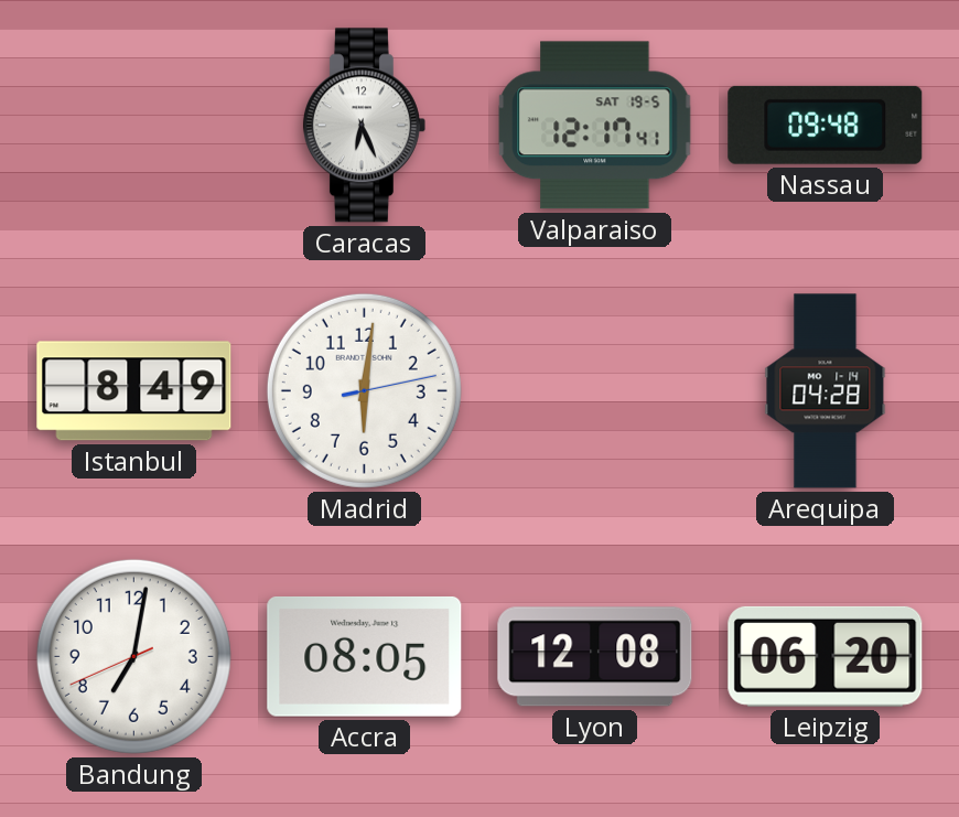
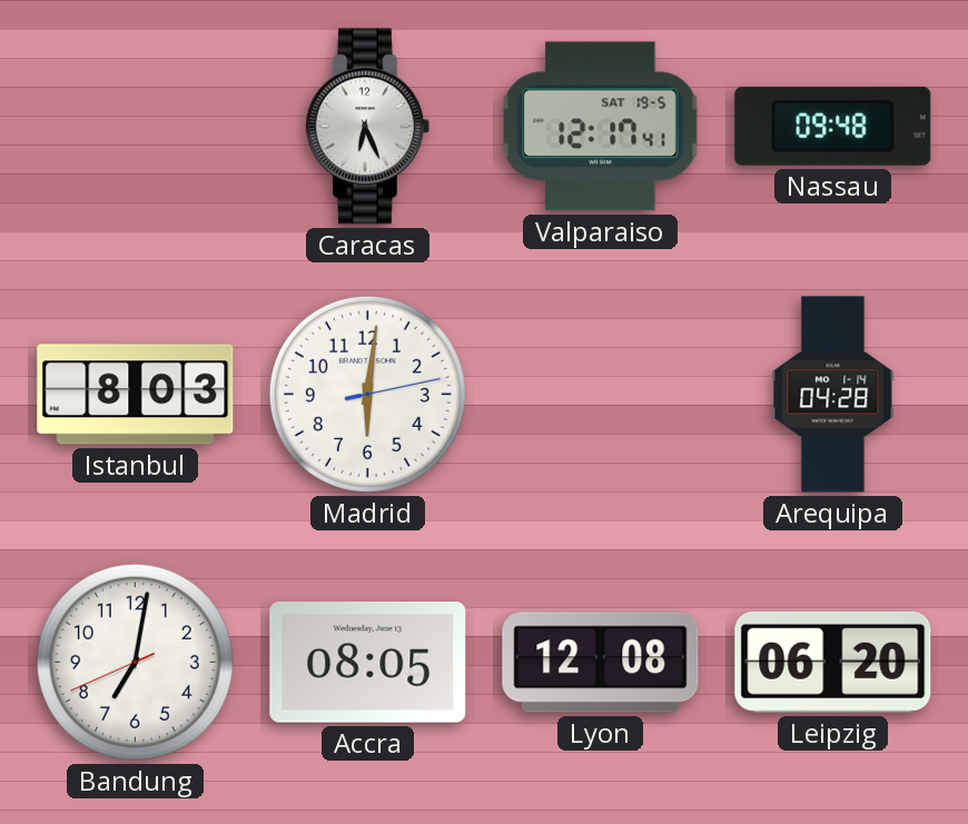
Istanbul: 8:49 -> 8:03
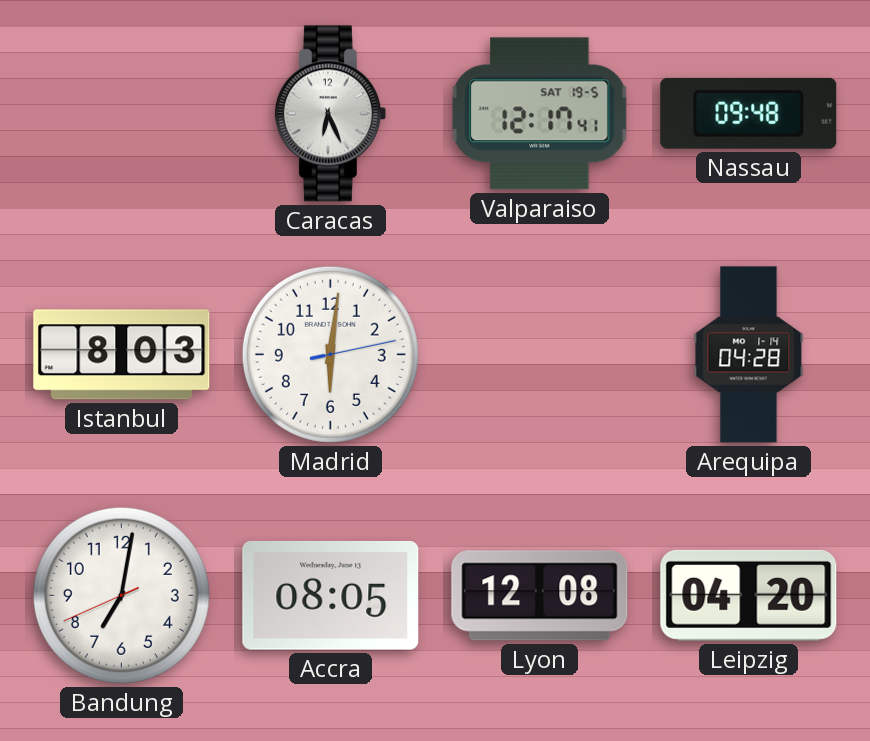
Leipzig: 06:20 -> 04:20
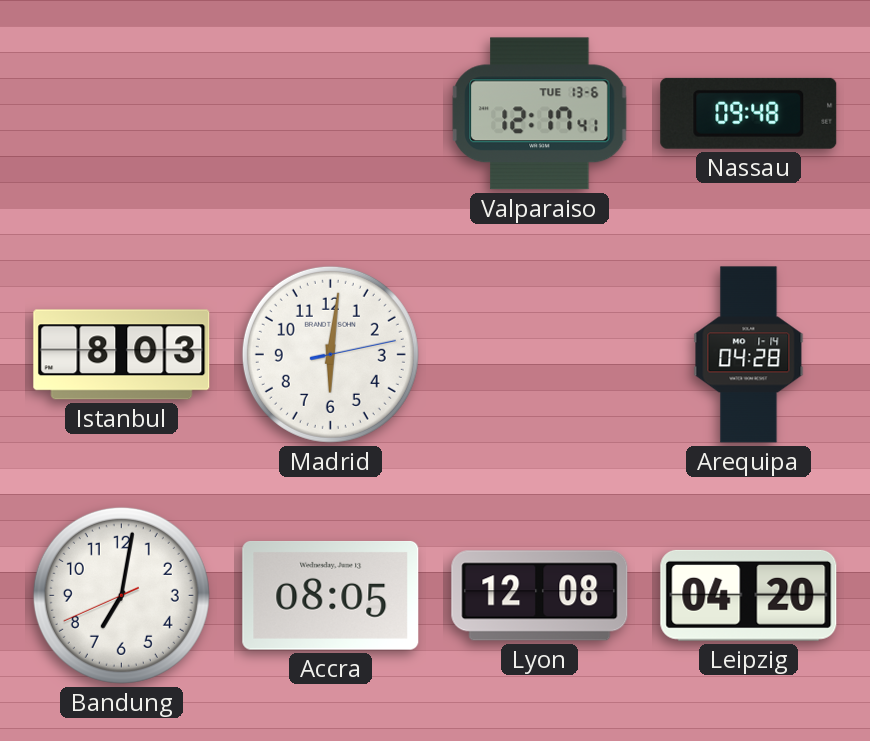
Caracas: 6:26 -> none
Valparaiso date: SAT 19-5 -> TUE 13-6
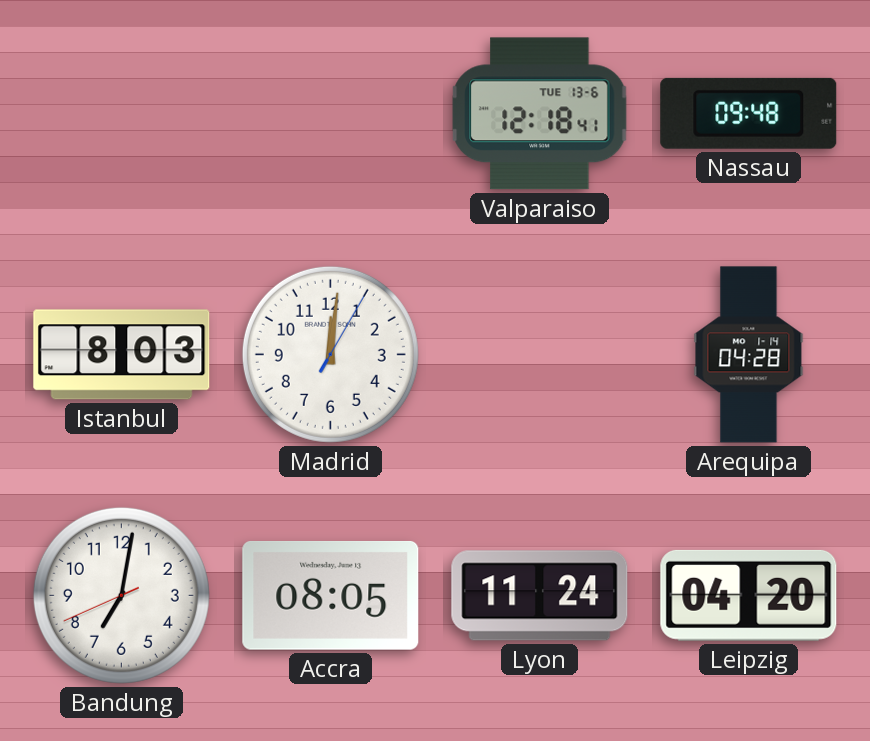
Valparaiso: 12:17 -> 12:18
Madrid: 6:01 -> 12:01
Lyon: 12:08 -> 11:24
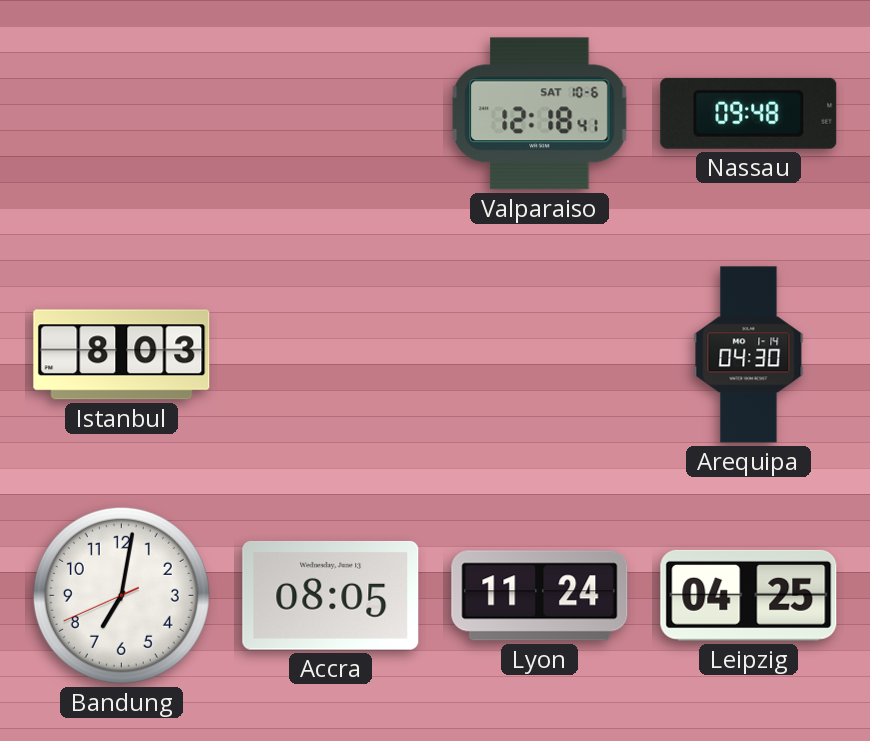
Valparaiso date: TUE 13-6 -> SAT 10-6
Madrid: 12:01 -> none
Arequipa: 04:28 -> 04:30
Leipzig: 04:20 -> 04:25
